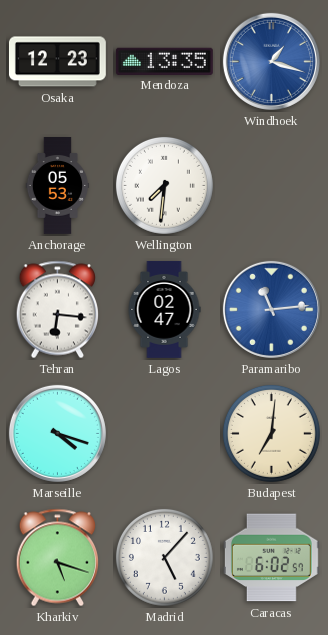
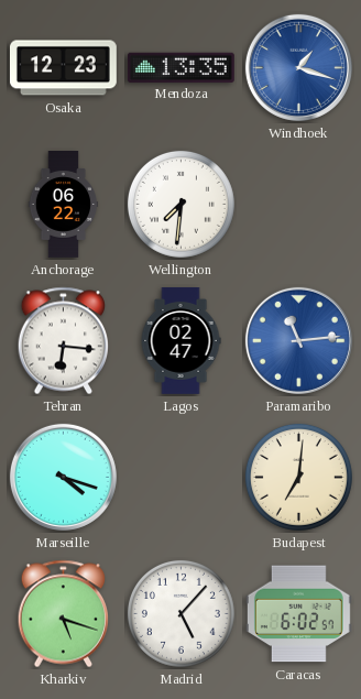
Anchorage: 05:53 -> 06:22
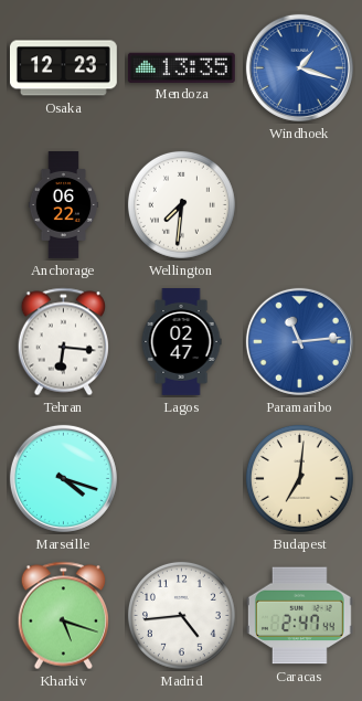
Madrid: 5:07 -> 4:44
Caracas: 6:02 -> 2:47
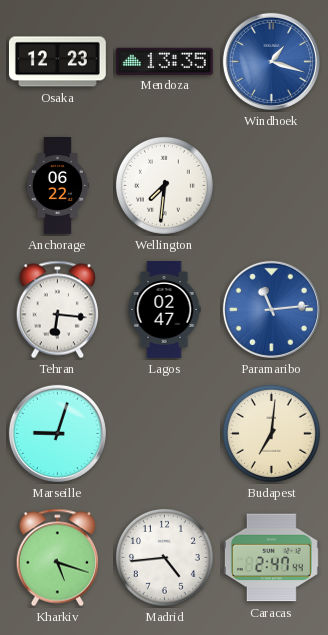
Marseille: 4:18 -> 9:03
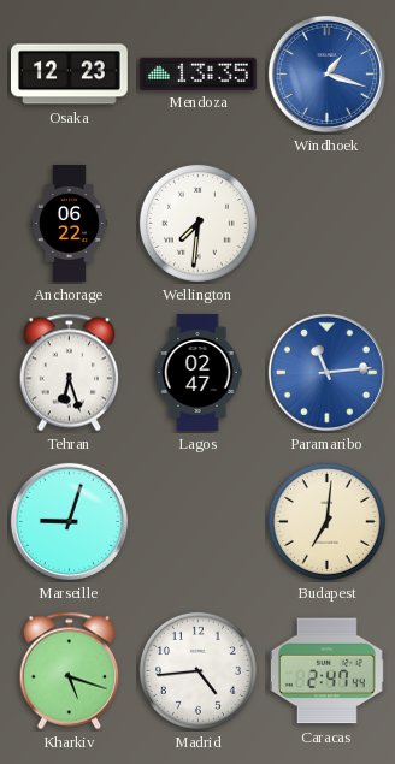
Tehran: 6:16 -> 6:27
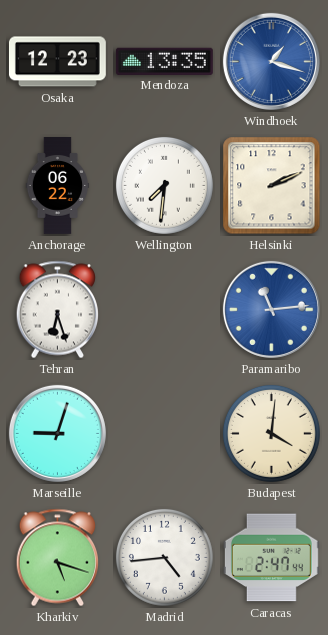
Helsinki: none -> 2:11
Lagos: 02:47 -> none
Budapest: 7:01 -> 4:01
